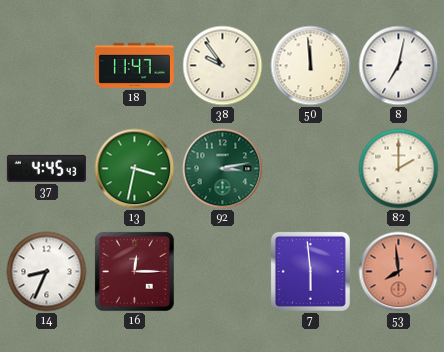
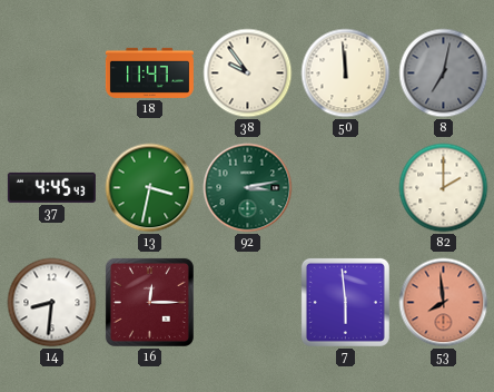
8 dial: white -> grey
14: 8:34 -> 8:31
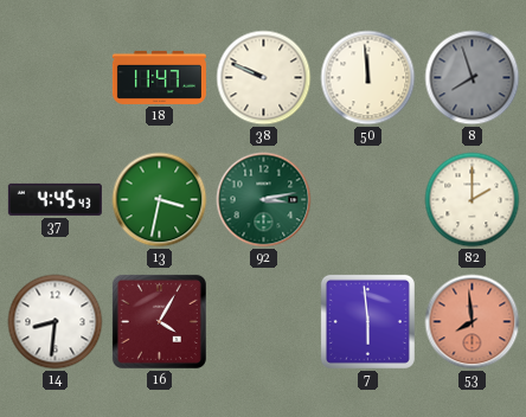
38: 9:54 -> 9:49
8: 7:02 -> 7:57
16: 12:15 -> 4:05
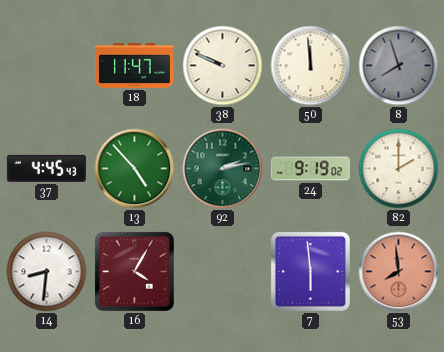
13: 3:32 -> 4:53
92: 3:13 -> 2:13
24: none -> 9:19
